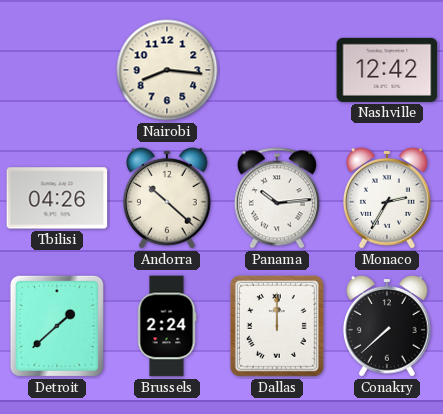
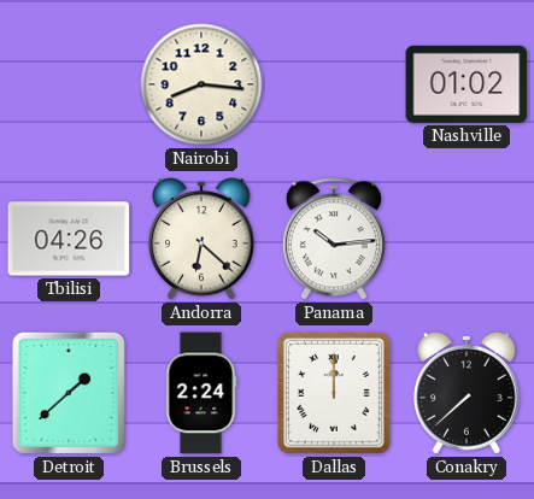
Nashville: 12:42 -> 01:02
Andorra: 10:22 -> 6:22
Monaco: 2:35 -> none
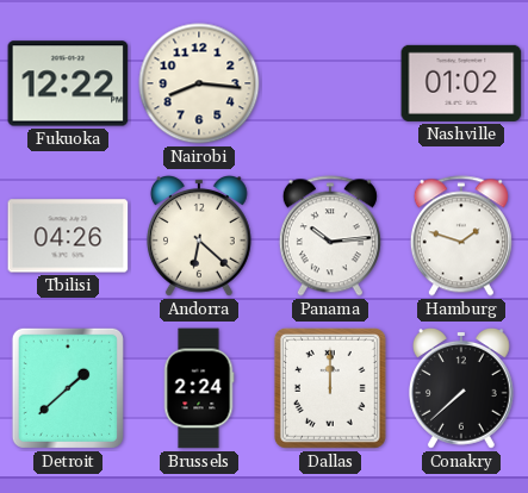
Fukuoka: none -> 12:22
Hamburg: none -> 1:48
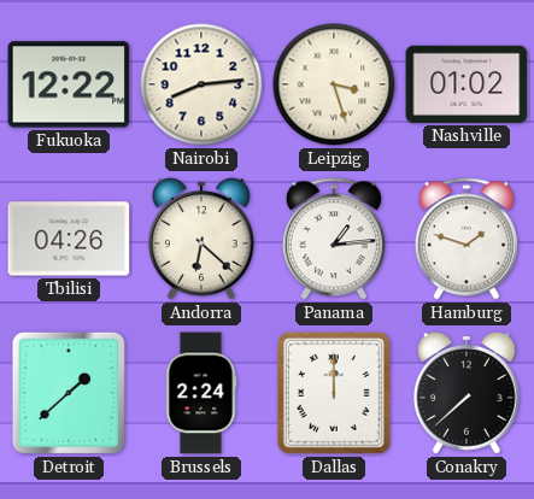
Nairobi: 8:16 -> 8:14
Leipzig: none -> 3:27
Panama: 10:14 -> 1:14
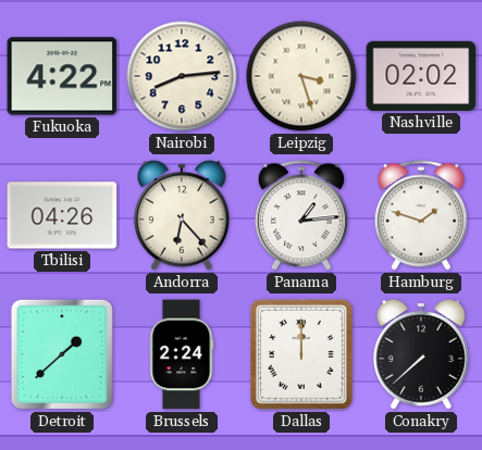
Fukuoka: 12:22 -> 4:22
Nashville: 01:02 -> 02:02
Andorra: 6:22 -> 6:23
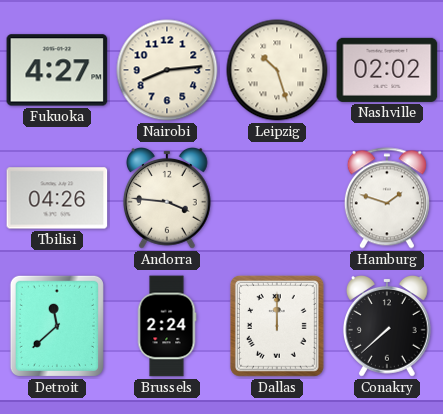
Fukuoka: 4:22 -> 4:27
Leipzig: 3:27 -> 10:27
Andorra: 6:23 -> 3:46
Panama: 1:14 -> none
Detroit: 1:38 -> 11:38
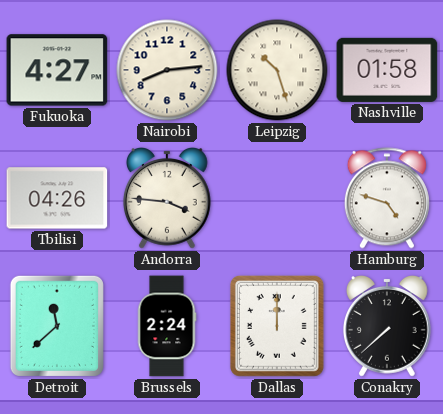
Nashville: 02:02 -> 01:58
Hamburg: 1:48 -> 4:48
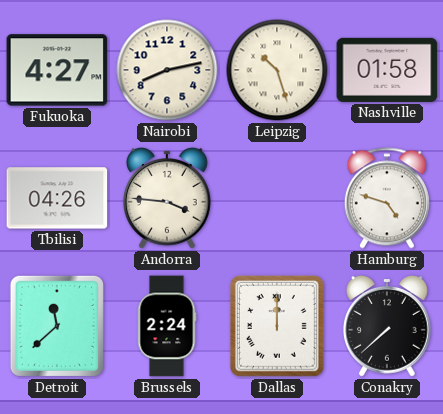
Nairobi: 8:14 -> 8:13
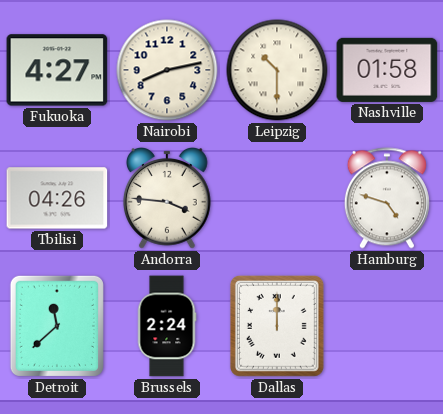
Leipzig: 10:27 -> 10:30
Conakry: 7:38 -> none
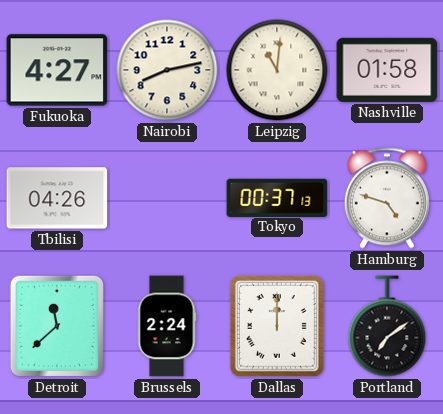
Leipzig: 10:30 -> 11:01
Andorra: 3:46 -> none
Tokyo: none -> 00:37
Portland: none -> 7:09
